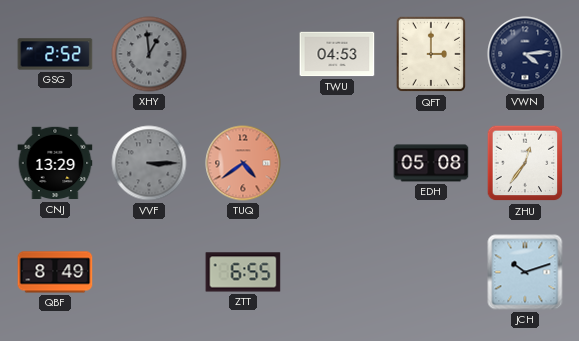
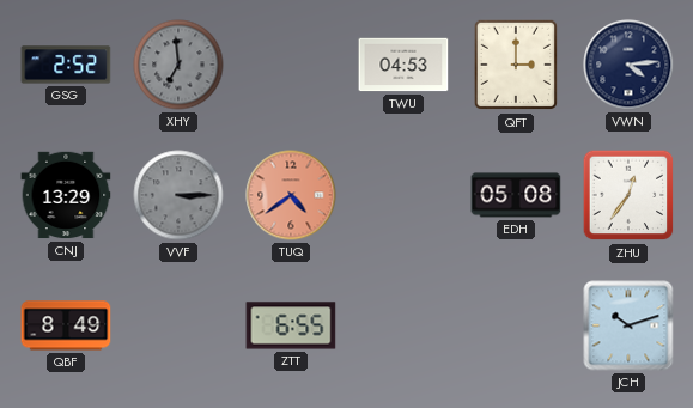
XHY: 12:59 -> 6:59
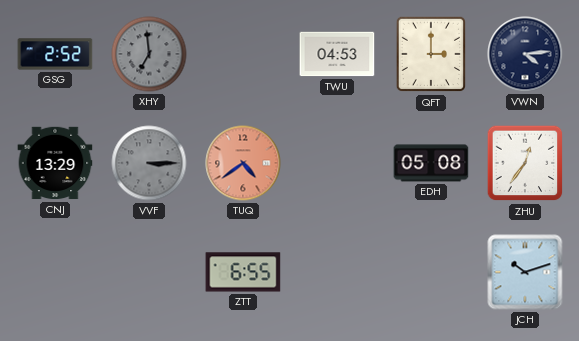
QBF: 8:49 -> none
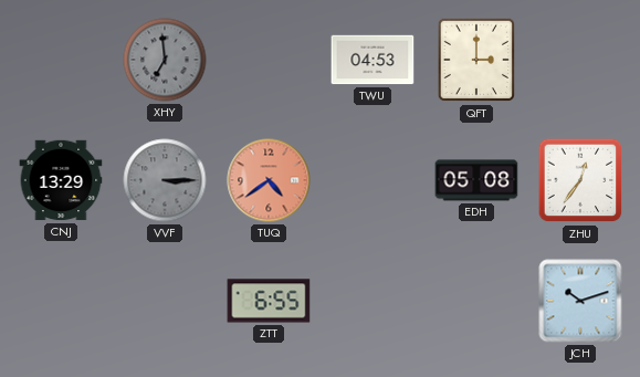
GSG: 2:52 -> none
VWN: 4:14 -> none
